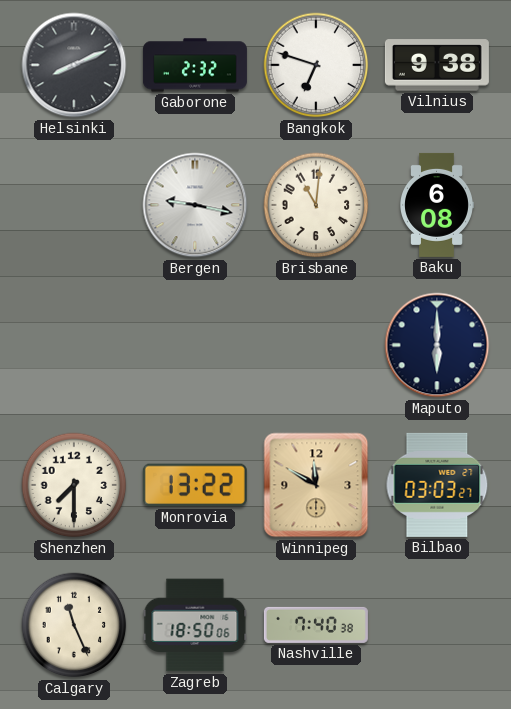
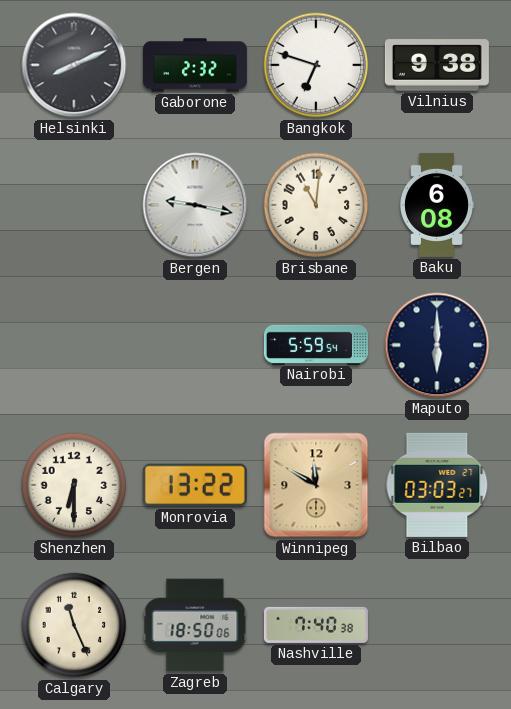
Nairobi: none -> 5:59
Shenzhen: 7:30 -> 6:30
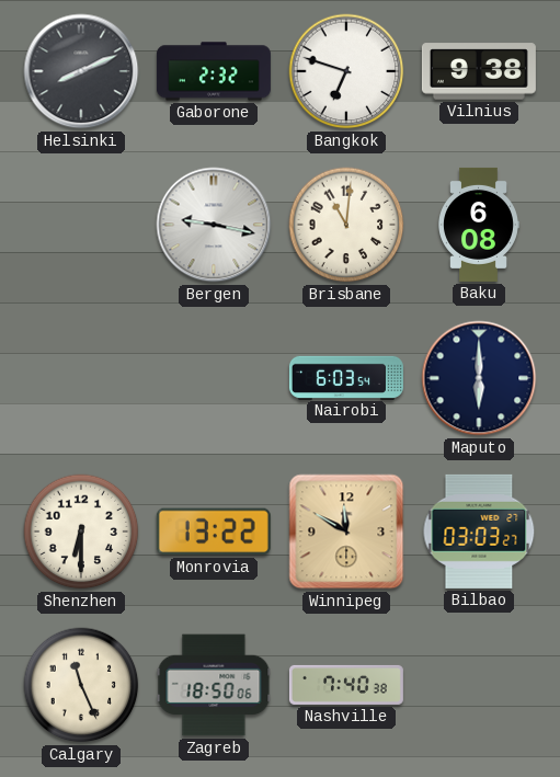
Nairobi: 5:59 -> 6:03
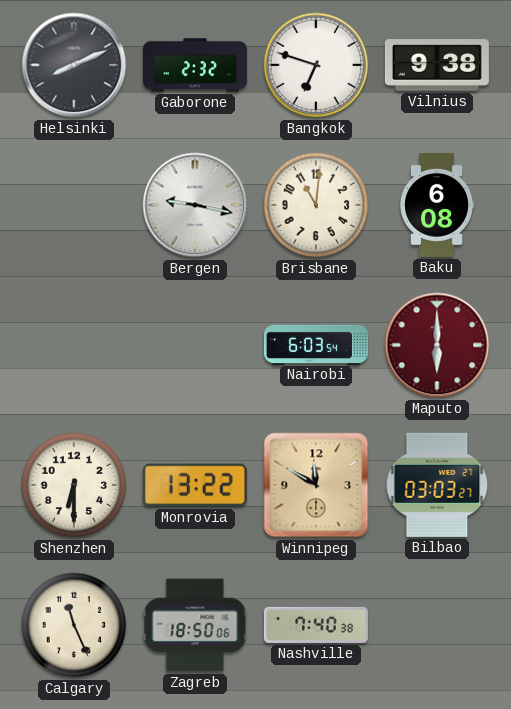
Maputo dial: navy -> burgundy
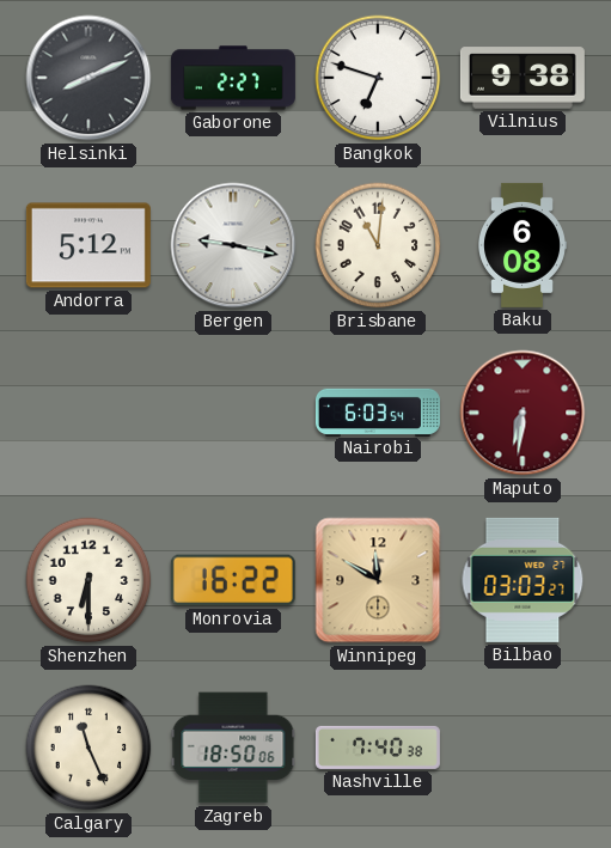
Gaborone: 2:32 -> 2:27
Andorra: none -> 5:12
Maputo: 6:00 -> 6:31
Monrovia: 13:22 -> 16:22
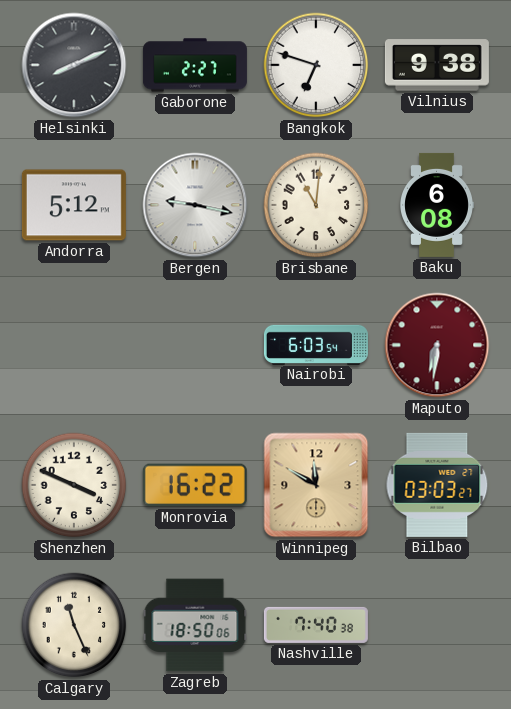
Shenzhen: 6:30 -> 3:49
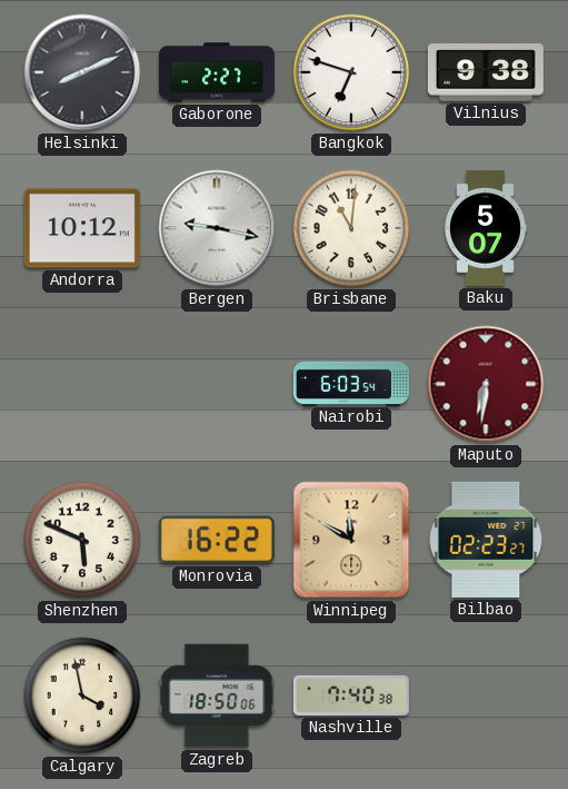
Andorra: 5:12 -> 10:12
Baku: 6:08 -> 5:07
Shenzhen: 3:49 -> 5:49
Bilbao: 03:03 -> 02:23
Calgary: 11:26 -> 3:58
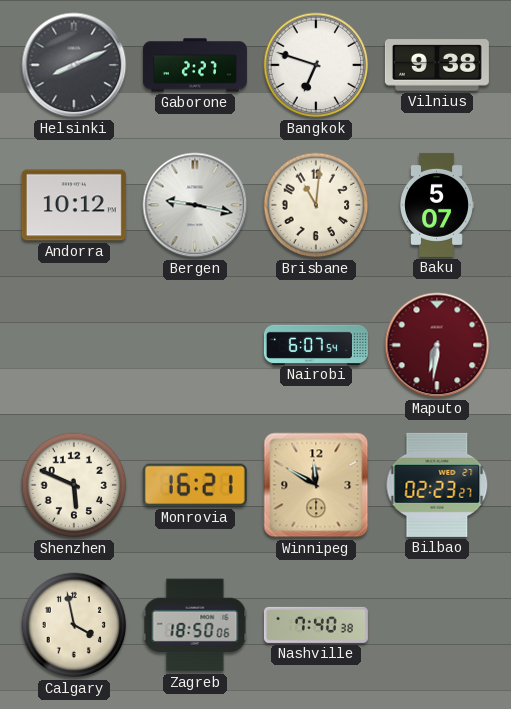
Nairobi: 6:03 -> 6:07
Monrovia: 16:22 -> 16:21
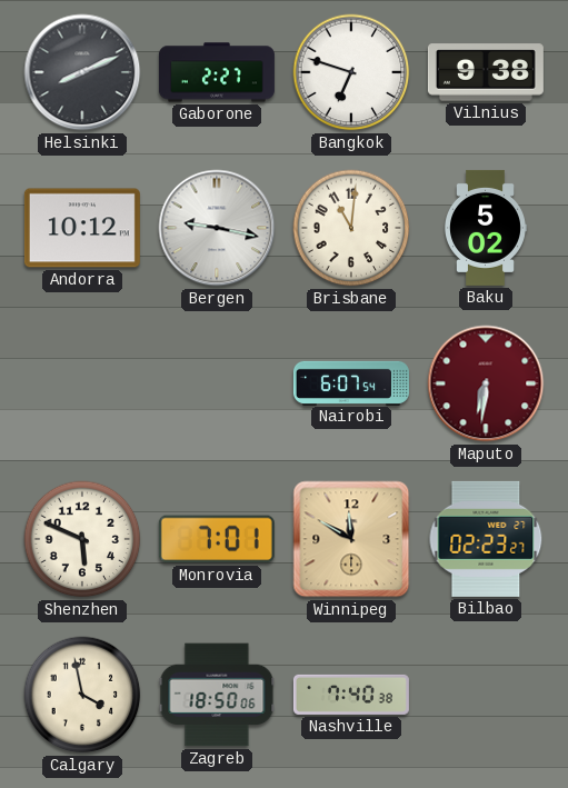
Baku: 5:07 -> 5:02
Monrovia: 16:21 -> 7:01
